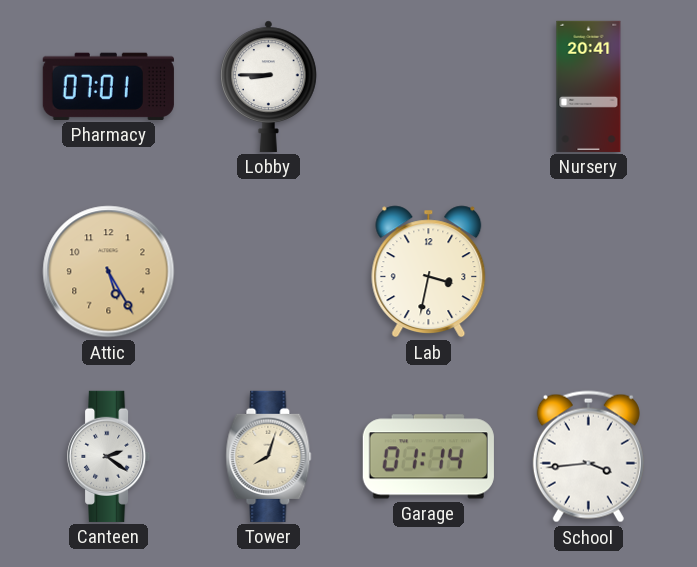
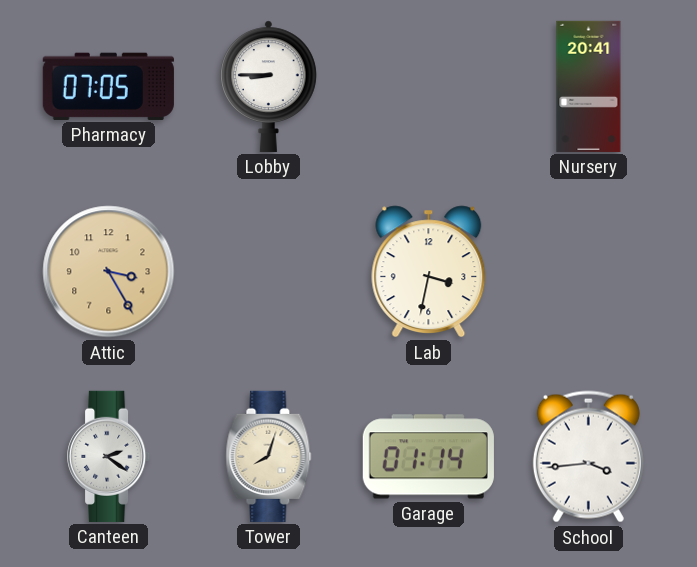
Pharmacy: 07:01 -> 07:05
Attic: 5:25 -> 3:25
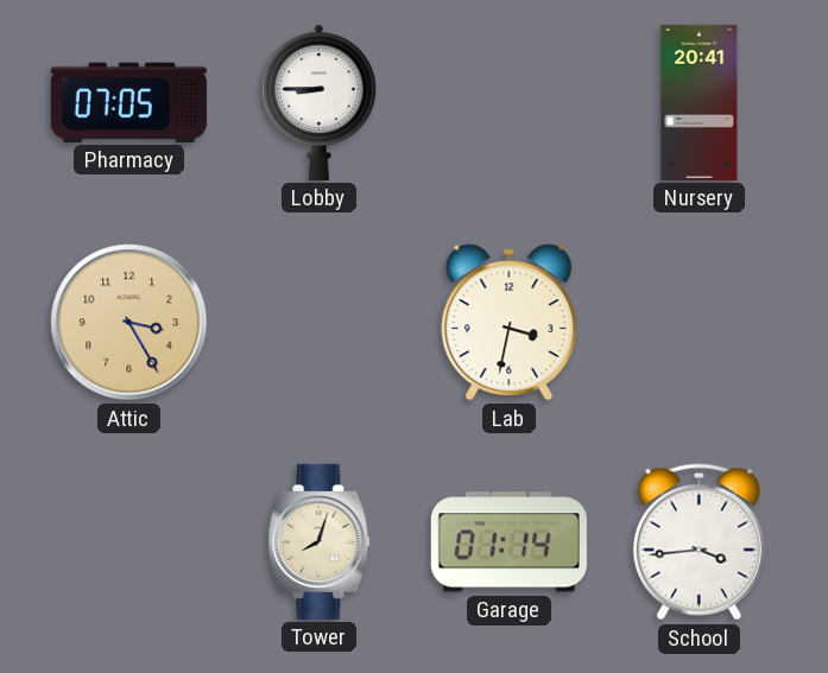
Canteen: 2:21 -> none
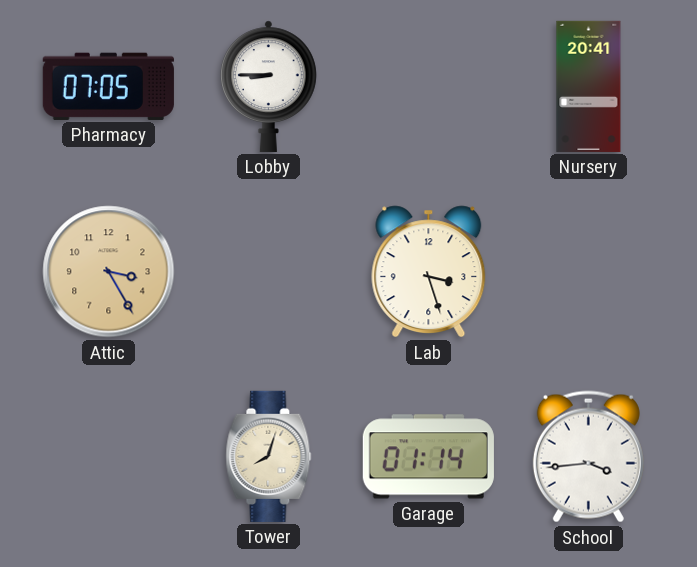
Lab: 3:32 -> 3:27
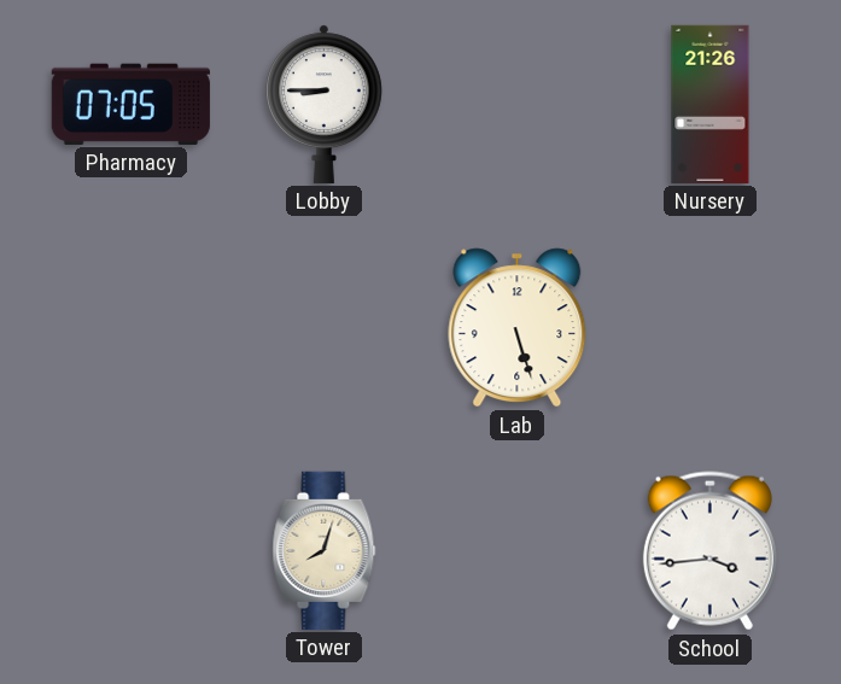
Nursery: 20:41 -> 21:26
Attic: 3:25 -> none
Lab: 3:27 -> 5:27
Garage: 01:14 -> none
